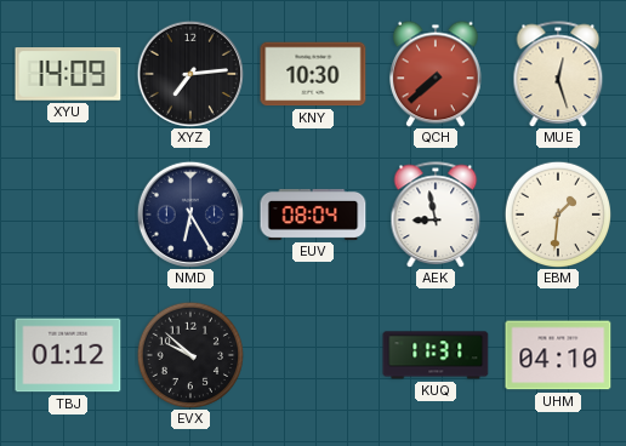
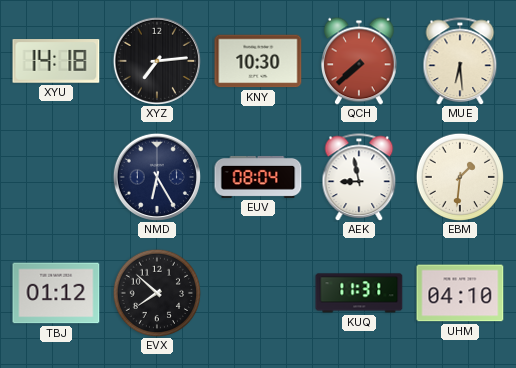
XYU: 14:09 -> 14:18
MUE: 12:27 -> 6:29
EVX: 9:52 -> 7:52
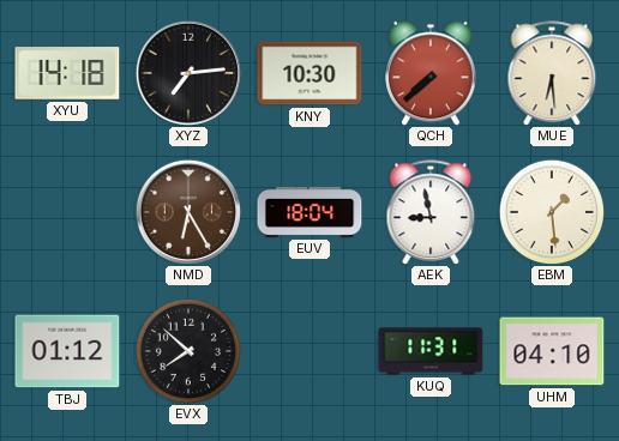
NMD dial: navy -> brown
EUV: 08:04 -> 18:04
EBM: 1:31 -> 1:29
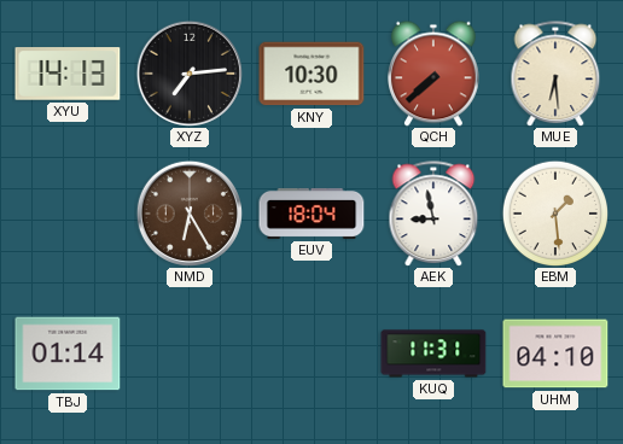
XYU: 14:18 -> 14:13
TBJ: 01:12 -> 01:14
EVX: 7:52 -> none
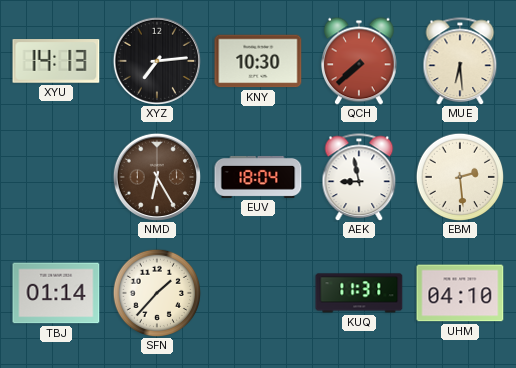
EBM: 1:29 -> 2:29
SFN: none -> 1:37
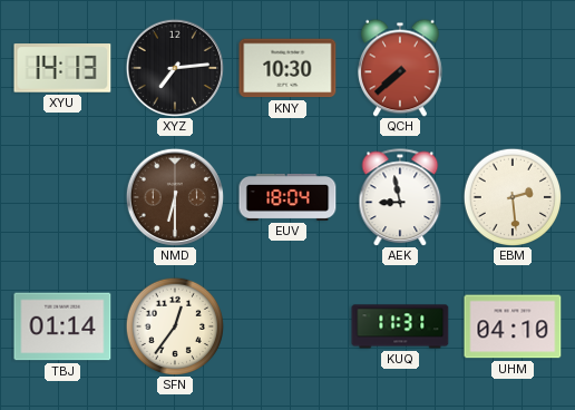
MUE: 6:29 -> none
NMD: 6:25 -> 6:30
SFN: 1:37 -> 12:36
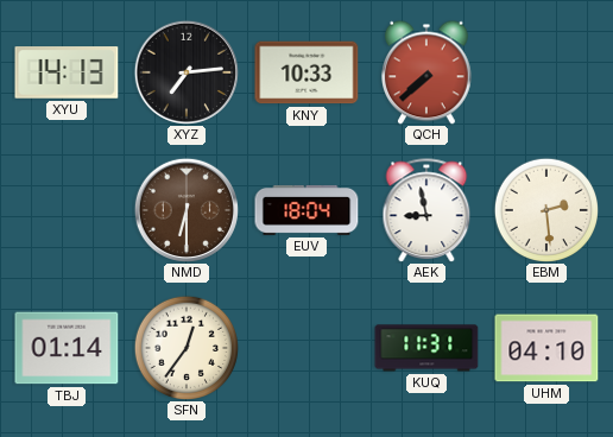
KNY: 10:30 -> 10:33
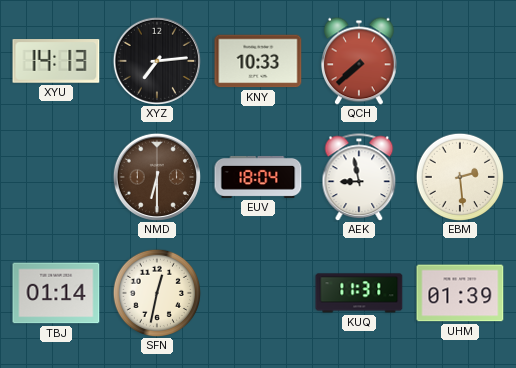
SFN: 12:36 -> 12:32
UHM: 04:10 -> 01:39
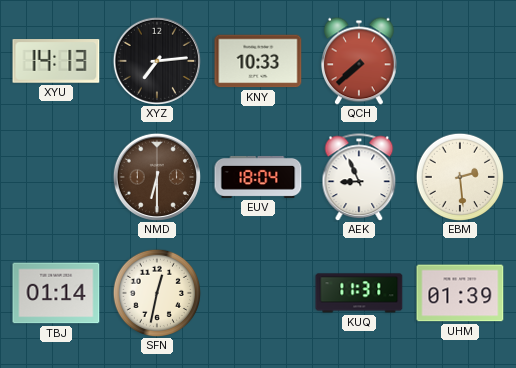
AEK: 8:58 -> 8:56
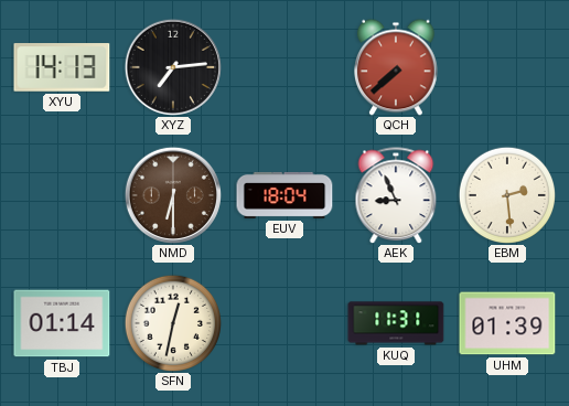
KNY: 10:33 -> none
